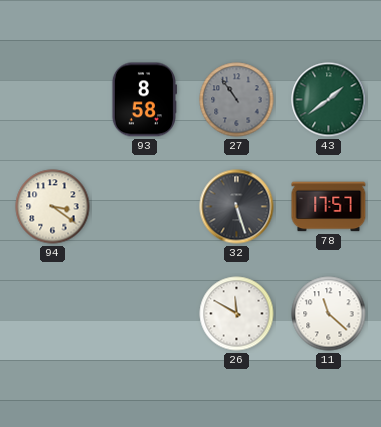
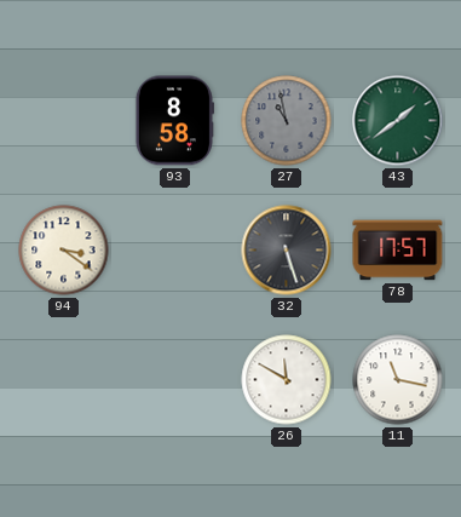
27: 10:54 -> 10:58
11: 11:22 -> 11:17
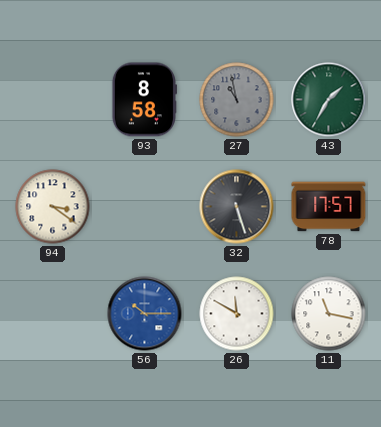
43: 1:39 -> 1:35
56: none -> 10:15
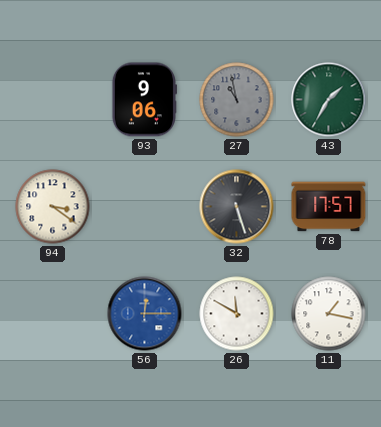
93: 8:58 -> 9:06
56: 10:15 -> 12:15
11: 11:17 -> 1:17
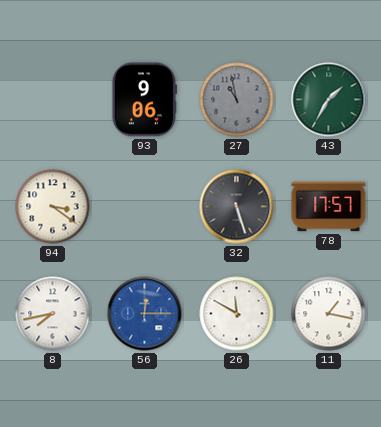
8: none -> 7:43
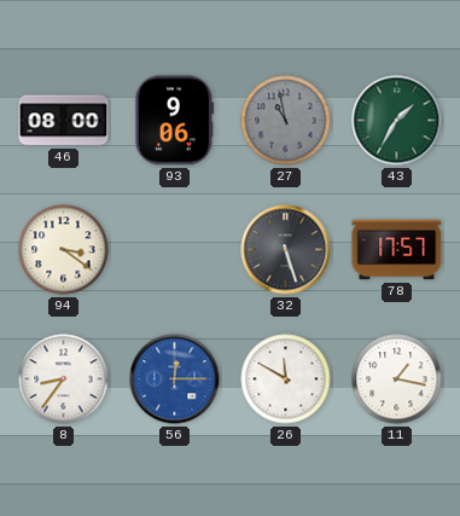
46: none -> 08:00
8: 7:43 -> 8:36
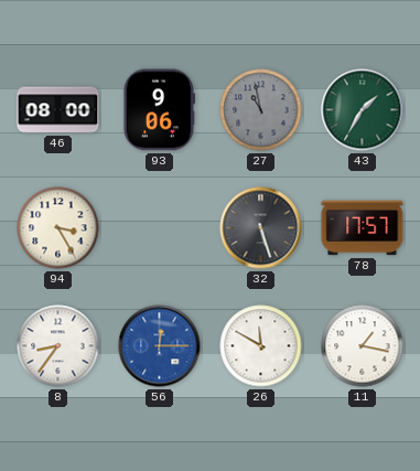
94: 3:21 -> 3:25
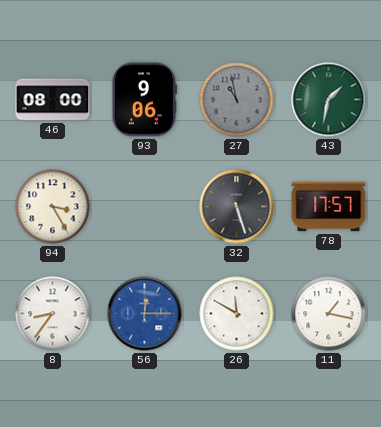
43: 1:35 -> 1:32
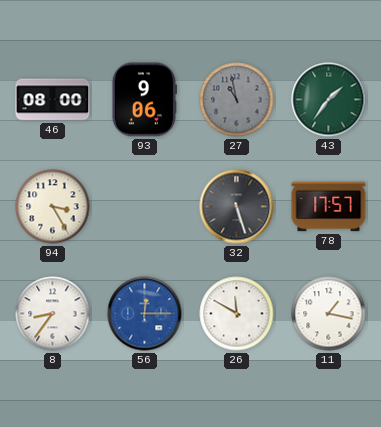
43: 1:32 -> 1:36
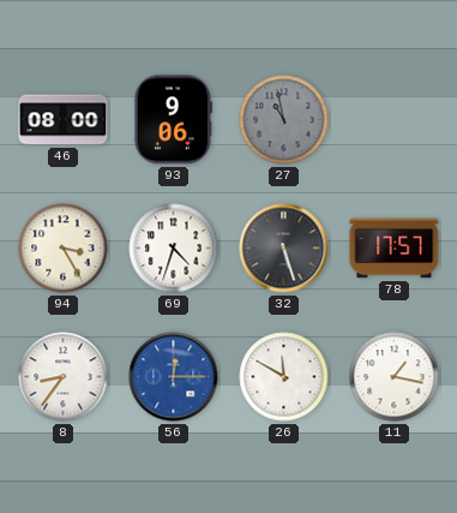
43: 1:36 -> none
69: none -> 4:33
